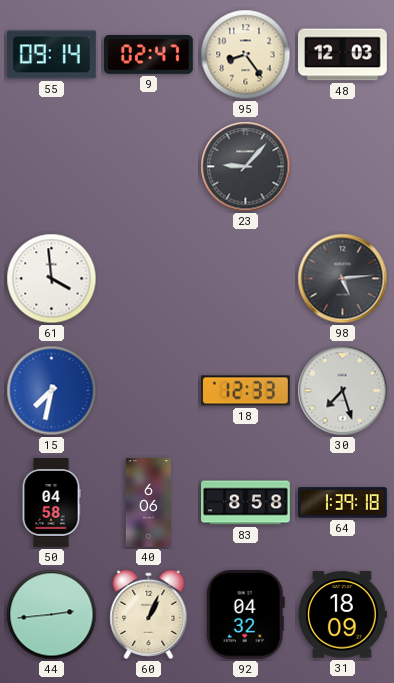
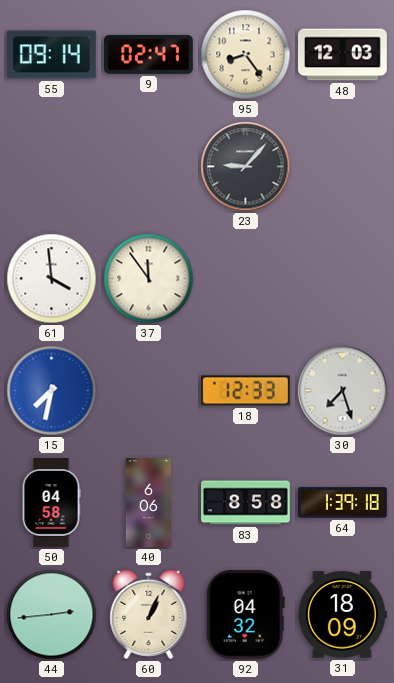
37: none -> 11:54
98: 5:14 -> none
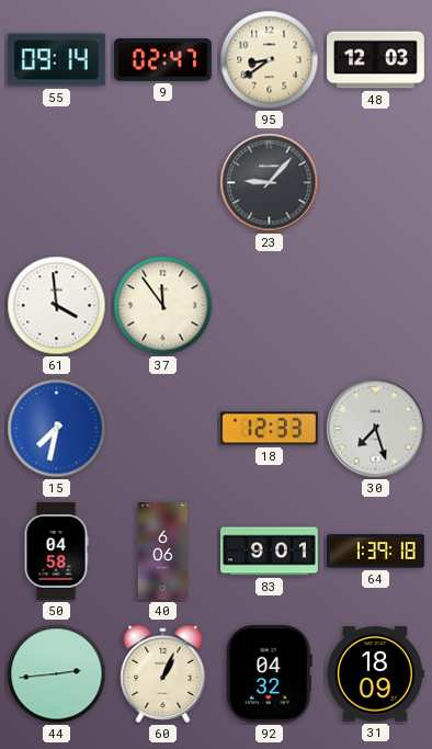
95: 8:24 -> 8:39
83: 8:58 -> 9:01
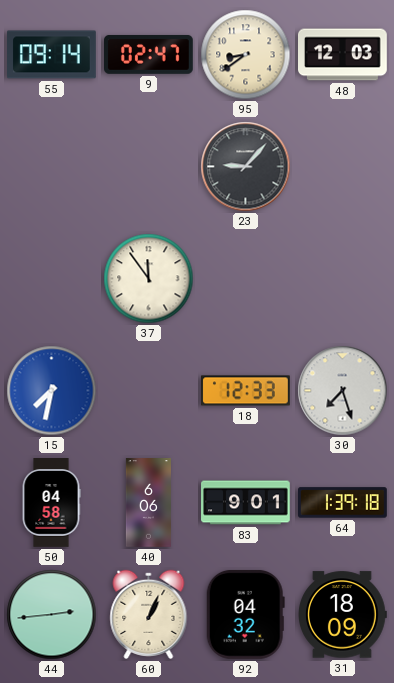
61: 3:59 -> none
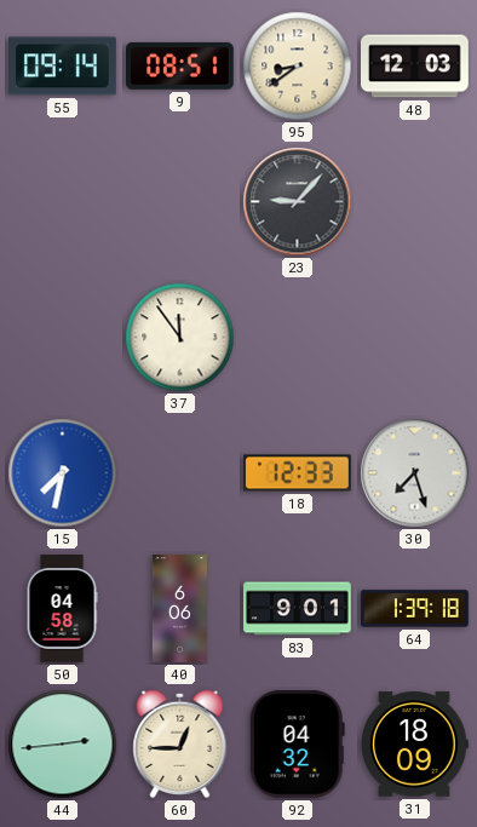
9: 02:47 -> 08:51
60: 1:04 -> 12:45
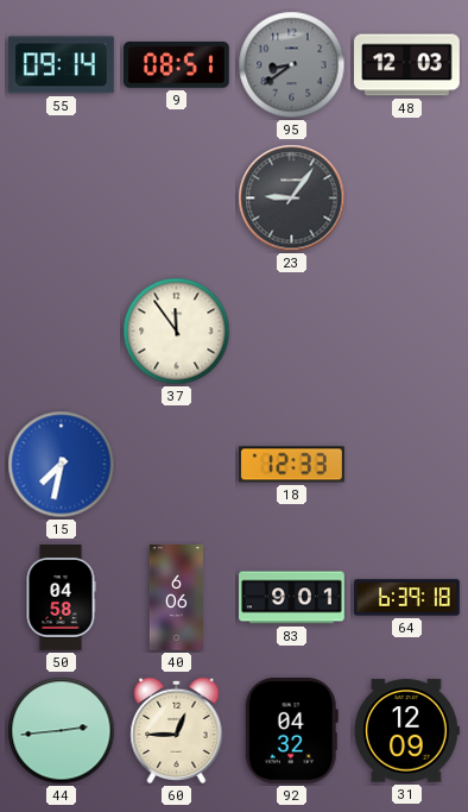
95 dial: cream -> grey
23: 9:07 -> 9:06
30: 7:27 -> none
64: 1:39 -> 6:39
31: 18:09 -> 12:09
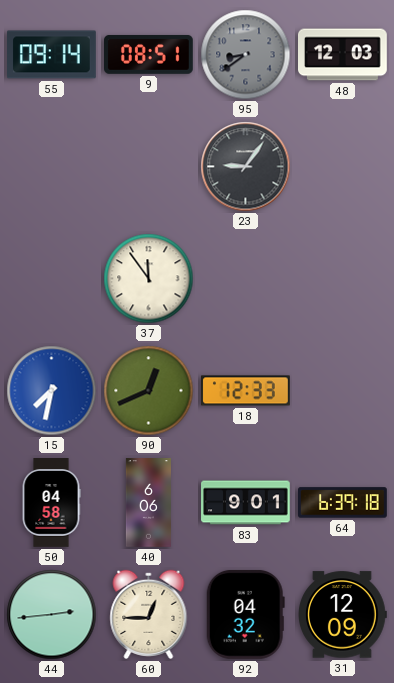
90: none -> 12:41
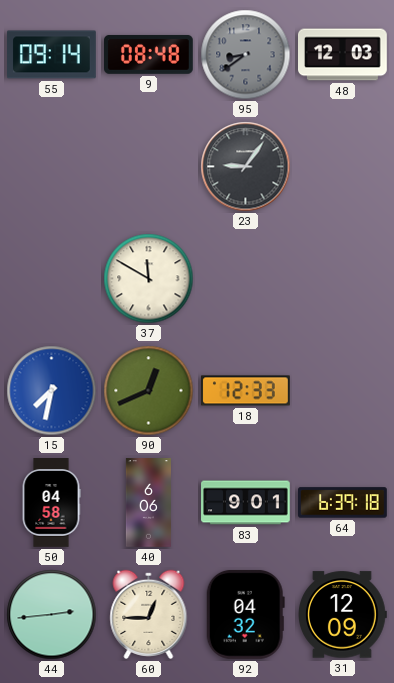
9: 08:51 -> 08:48
37: 11:54 -> 11:50
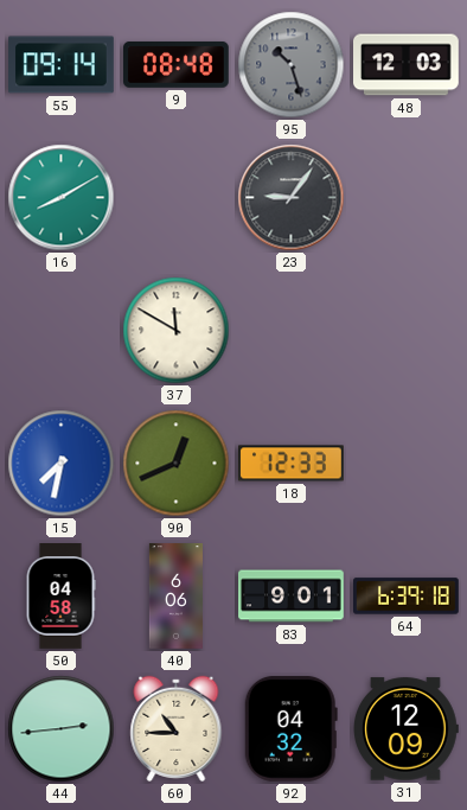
95: 8:39 -> 10:27
16: none -> 8:10
60: 12:45 -> 10:45
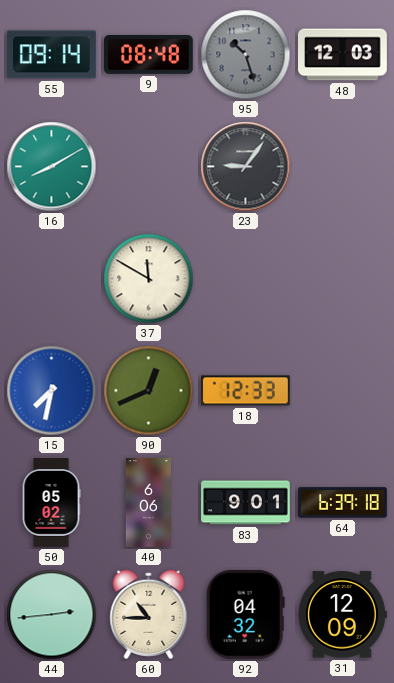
50: 04:58 -> 05:02
